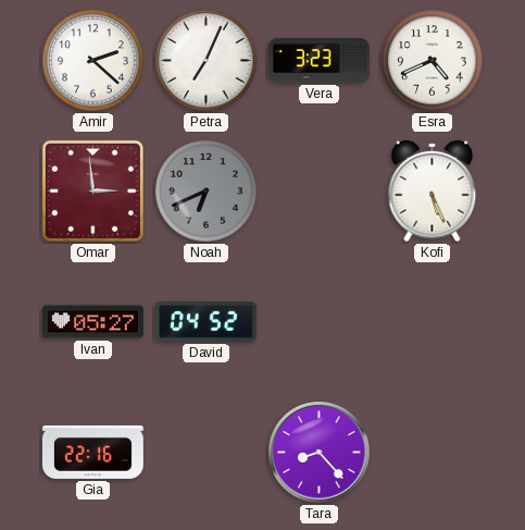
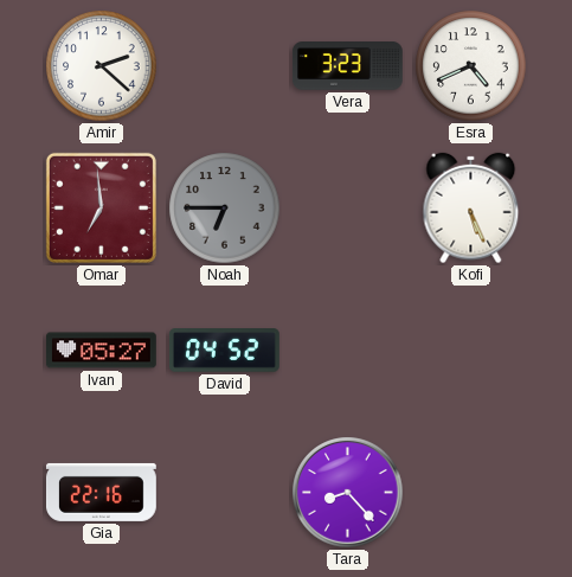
Petra: 7:04 -> none
Omar: 2:59 -> 6:59
Noah: 6:41 -> 6:45
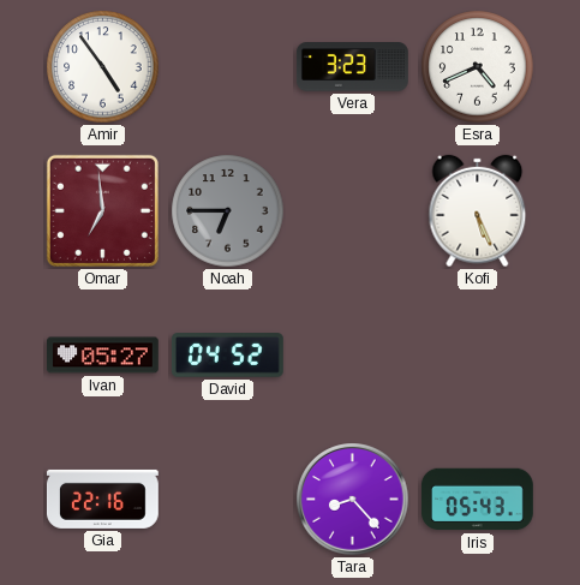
Amir: 2:22 -> 4:54
Iris: none -> 05:43
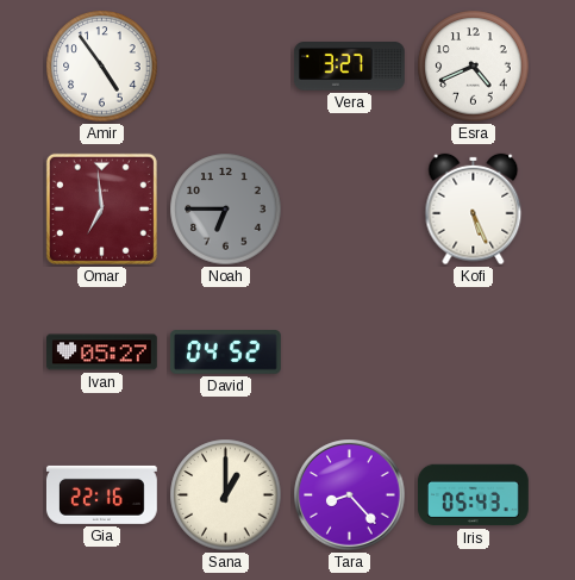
Vera: 3:23 -> 3:27
Sana: none -> 1:00
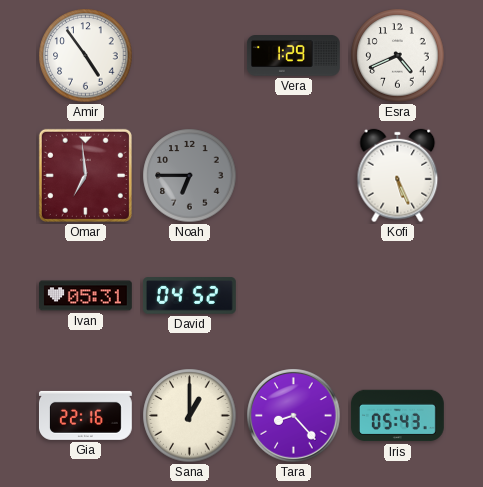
Vera: 3:27 -> 1:29
Ivan: 05:27 -> 05:31
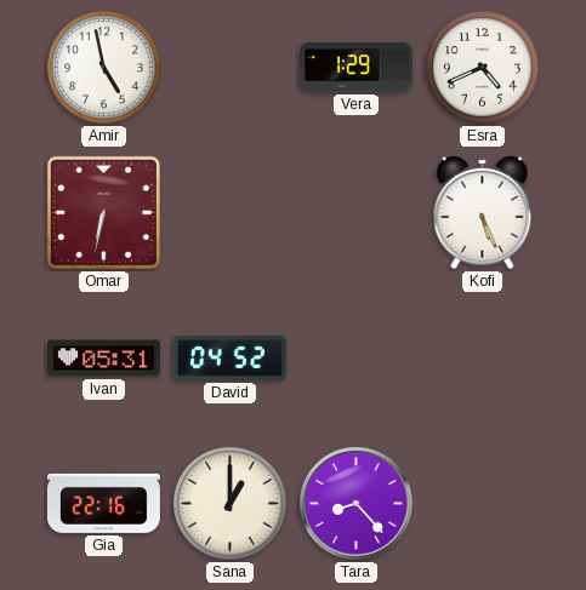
Amir: 4:54 -> 4:58
Omar: 6:59 -> 6:32
Noah: 6:45 -> none
Iris: 05:43 -> none
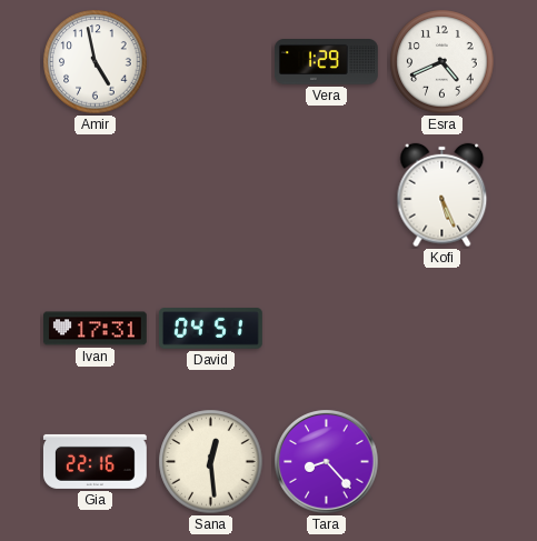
Omar: 6:32 -> none
Ivan: 05:31 -> 17:31
David: 04:52 -> 04:51
Sana: 1:00 -> 12:29
